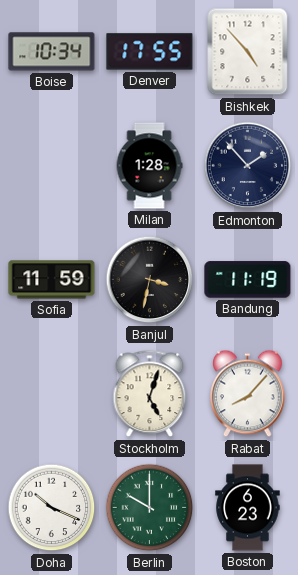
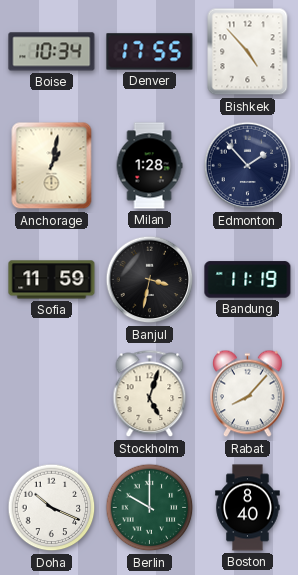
Anchorage: none -> 1:02
Boston: 6:23 -> 8:40
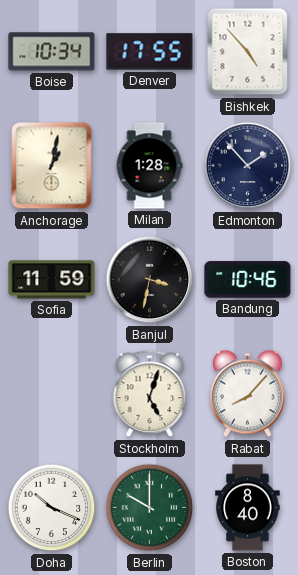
Bandung: 11:19 -> 10:46
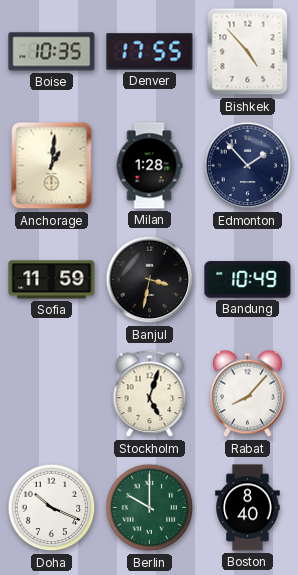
Boise: 10:34 -> 10:35
Anchorage: 1:02 -> 1:01
Bandung: 10:46 -> 10:49
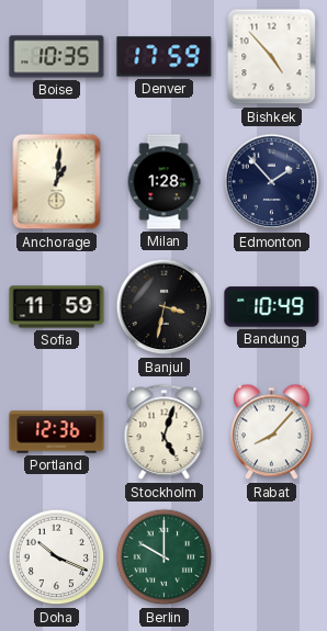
Denver: 17:55 -> 17:59
Portland: none -> 12:36
Boston: 8:40 -> none
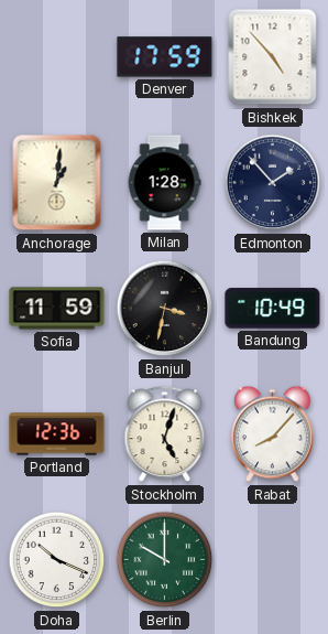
Boise: 10:35 -> none
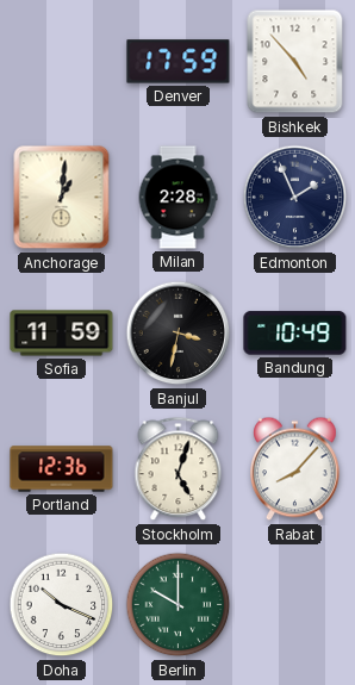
Milan: 1:28 -> 2:28
Edmonton: 1:53 -> 1:56
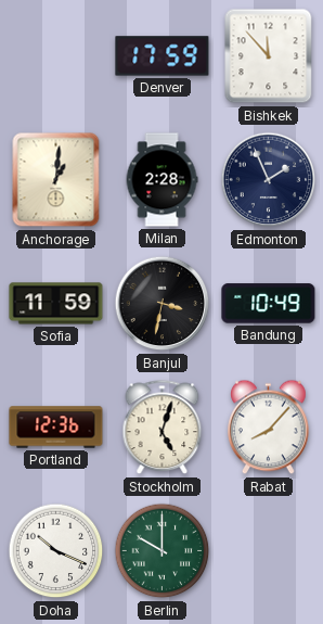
Bishkek: 4:53 -> 11:53
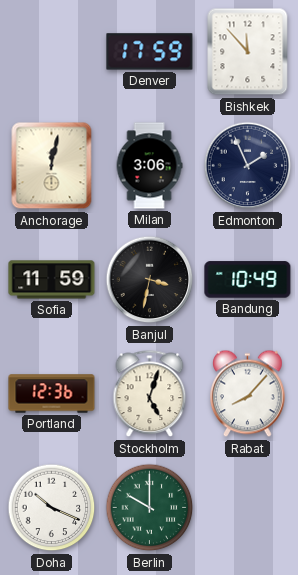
Anchorage: 1:01 -> 12:02
Milan: 2:28 -> 3:06
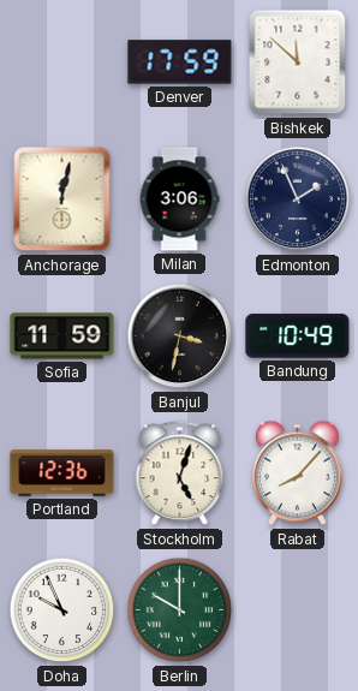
Bishkek: 11:53 -> 11:52
Doha: 10:19 -> 9:56
